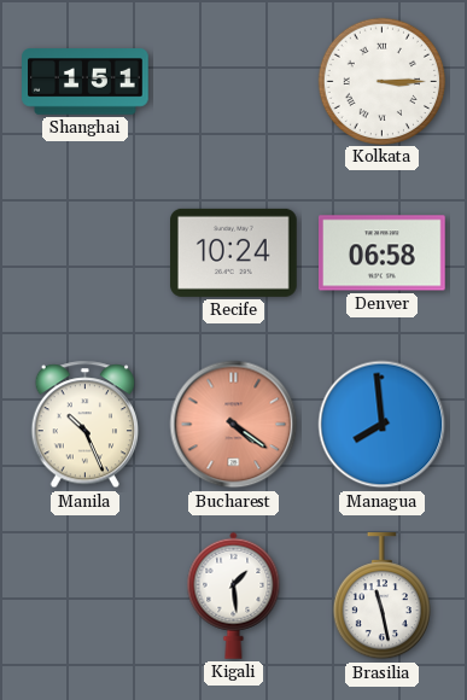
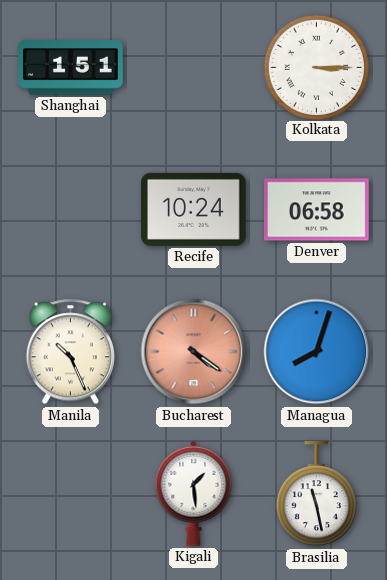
Managua: 7:59 -> 8:03
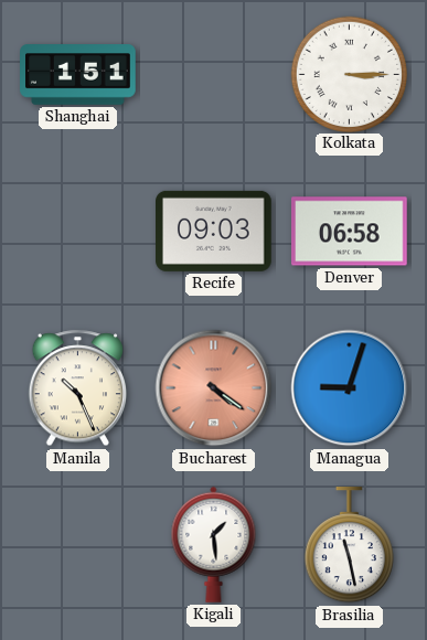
Recife: 10:24 -> 09:03
Managua: 8:03 -> 9:03
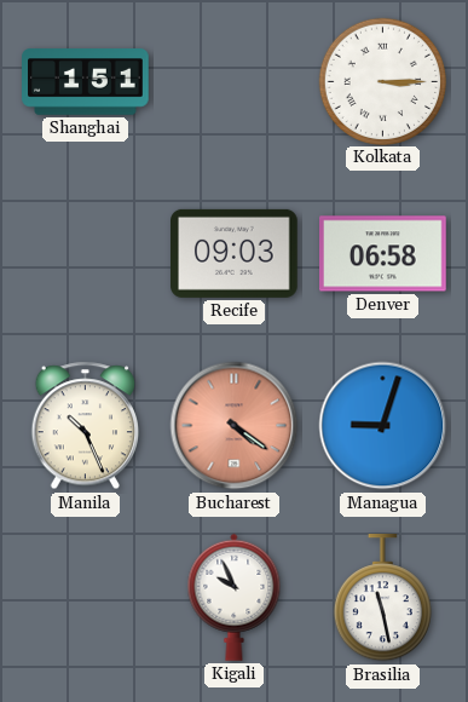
Kigali: 1:29 -> 9:56
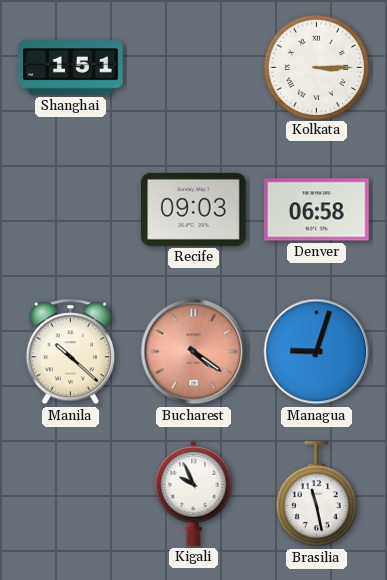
Manila: 10:26 -> 10:22
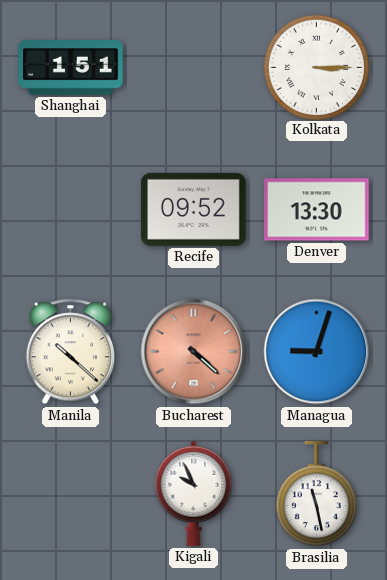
Recife: 09:03 -> 09:52
Denver: 06:58 -> 13:30
Bucharest: 4:21 -> 4:22
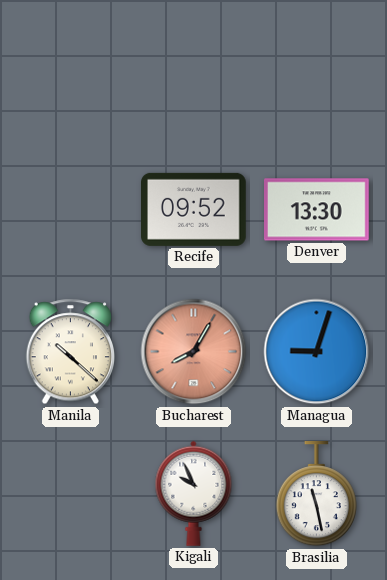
Shanghai: 1:51 -> none
Kolkata: 3:15 -> none
Bucharest: 4:22 -> 8:05
